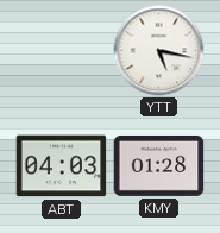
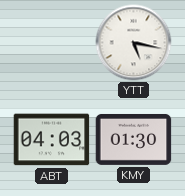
KMY: 01:28 -> 01:30
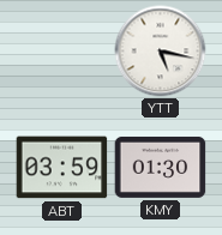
ABT: 04:03 -> 03:59
